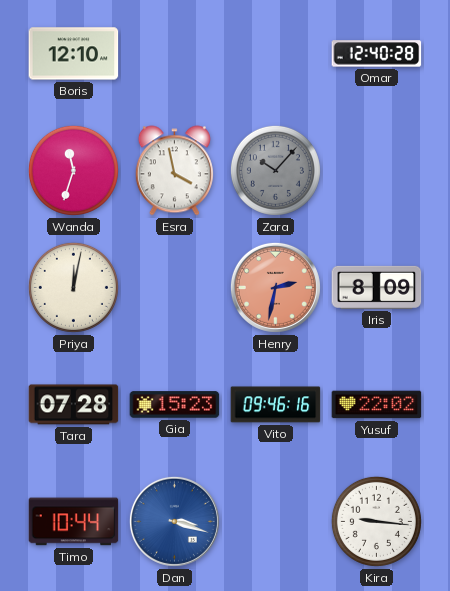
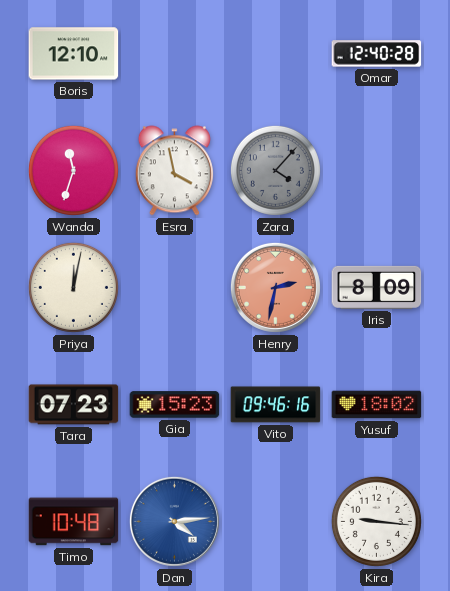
Zara: 10:07 -> 4:07
Tara: 07:28 -> 07:23
Yusuf: 22:02 -> 18:02
Timo: 10:44 -> 10:48
Dan: 3:18 -> 4:14
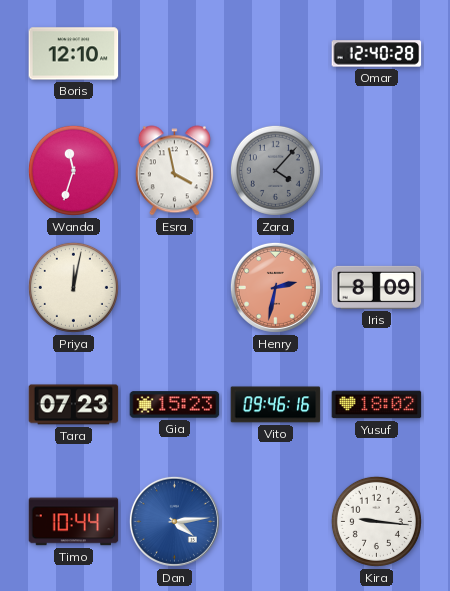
Timo: 10:48 -> 10:44
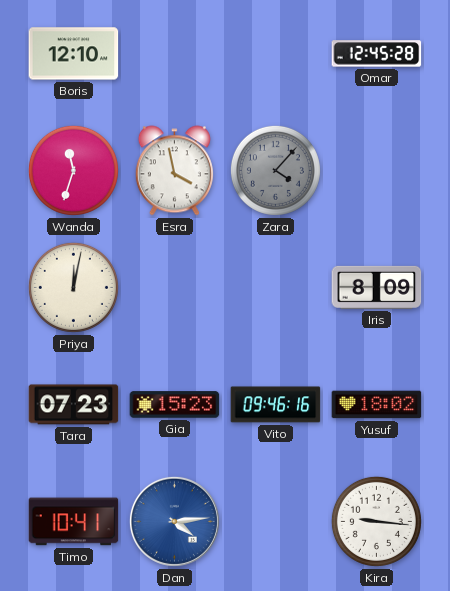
Omar: 12:40 -> 12:45
Henry: 2:32 -> none
Timo: 10:44 -> 10:41
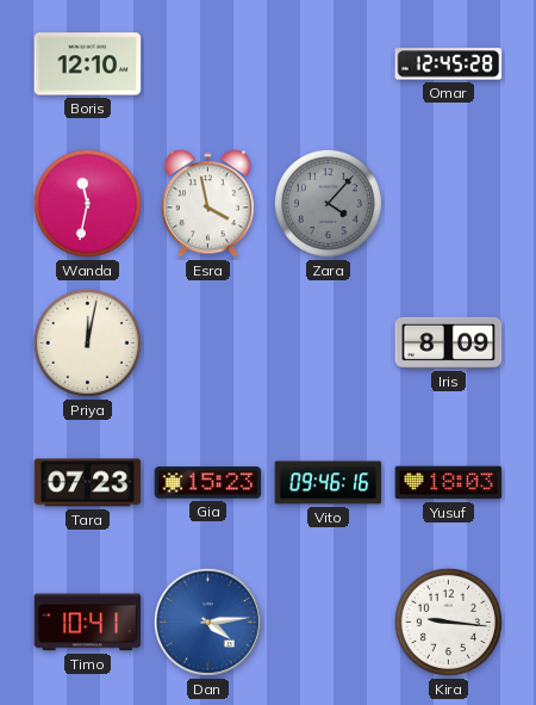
Wanda: 11:33 -> 11:32
Yusuf: 18:02 -> 18:03
